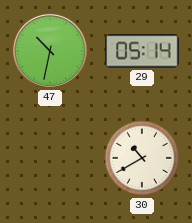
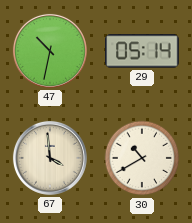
67: none -> 3:59
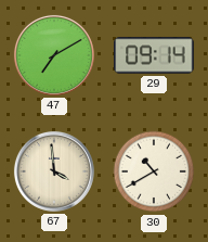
47: 10:32 -> 7:10
29: 05:14 -> 09:14
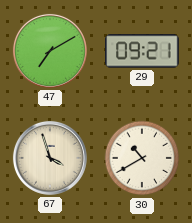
29: 09:14 -> 09:21
67: 3:59 -> 3:57
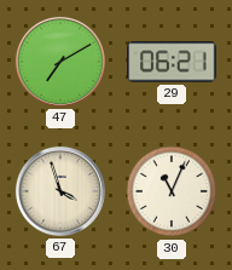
29: 09:21 -> 06:21
30: 10:40 -> 11:04
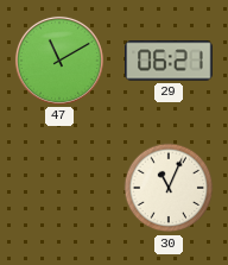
47: 7:10 -> 11:10
67: 3:57 -> none
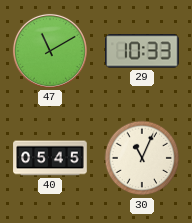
29: 06:21 -> 10:33
40: none -> 05:45
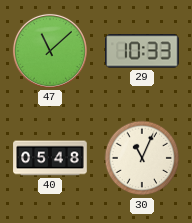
47: 11:10 -> 11:08
40: 05:45 -> 05:48
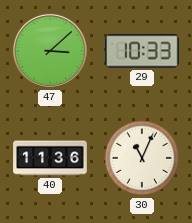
47: 11:08 -> 3:08
40: 05:48 -> 11:36
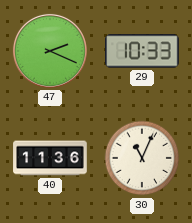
47: 3:08 -> 2:19
